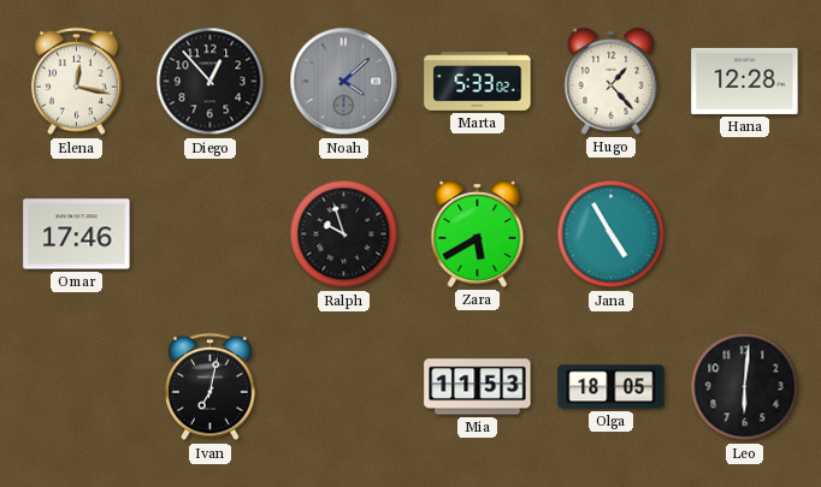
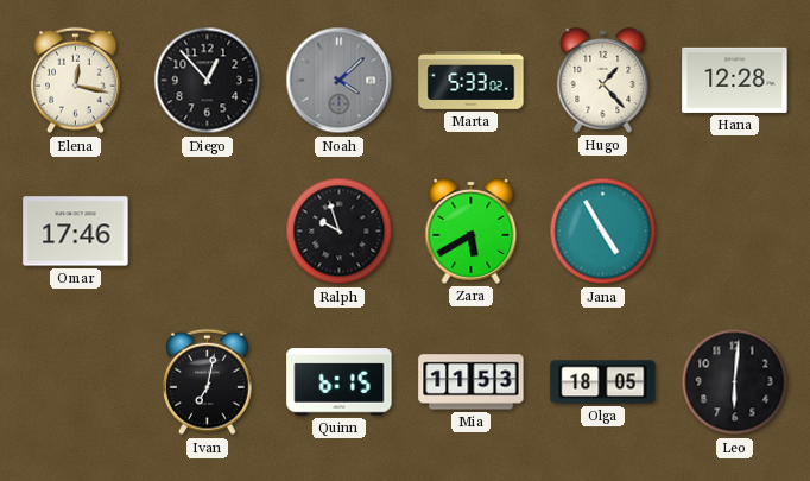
Quinn: none -> 6:15
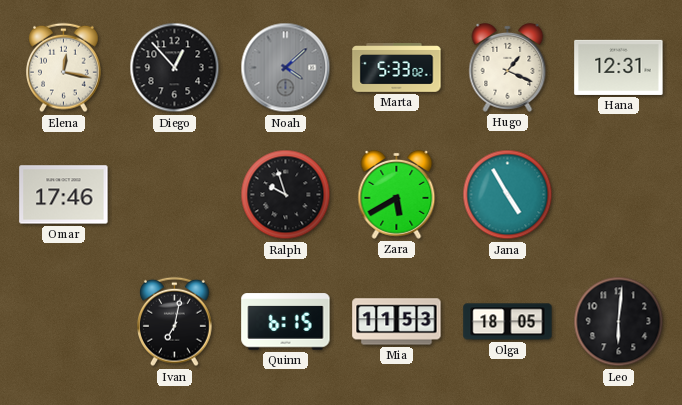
Hugo: 1:23 -> 1:19
Hana: 12:28 -> 12:31
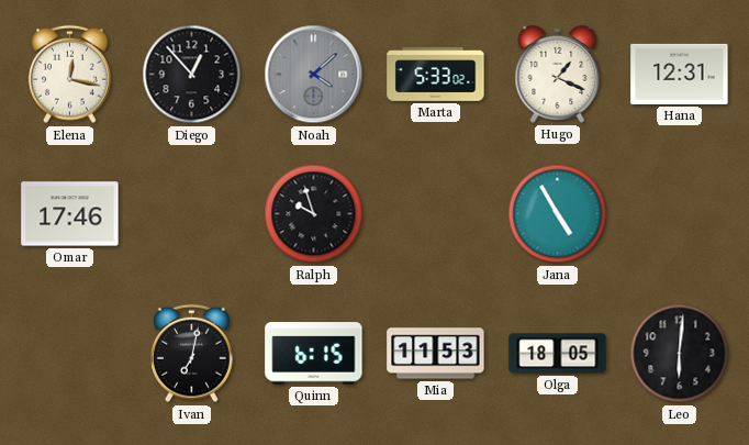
Zara: 5:40 -> none
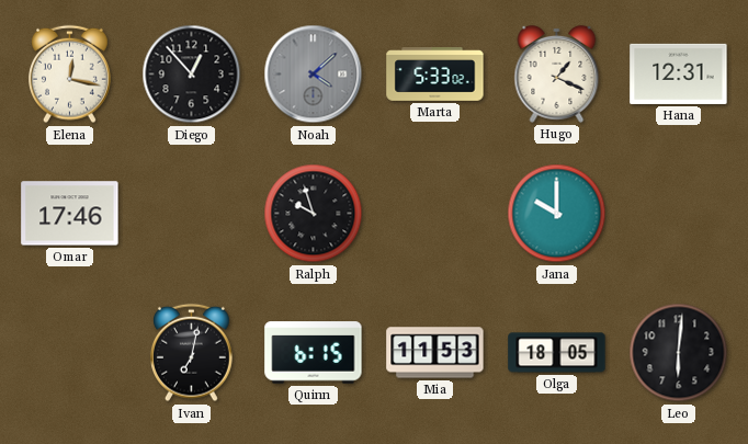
Jana: 4:55 -> 10:00
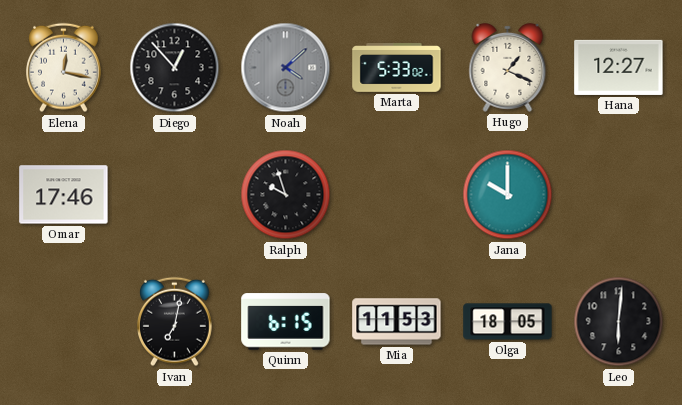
Hana: 12:31 -> 12:27
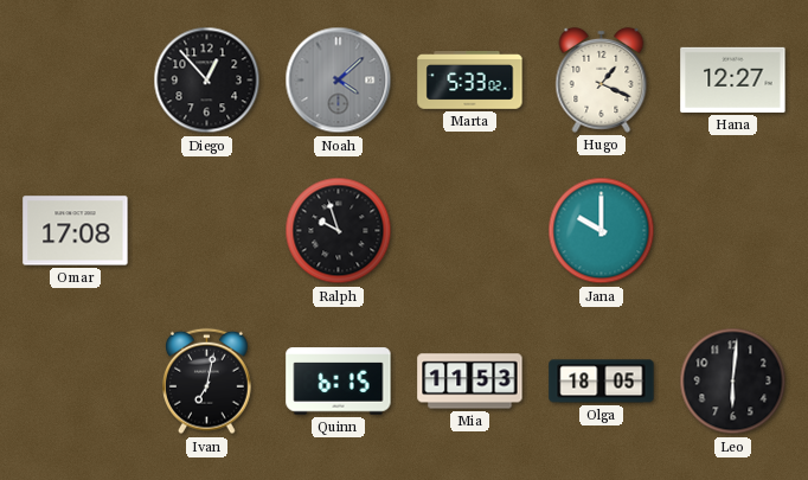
Elena: 12:17 -> none
Omar: 17:46 -> 17:08
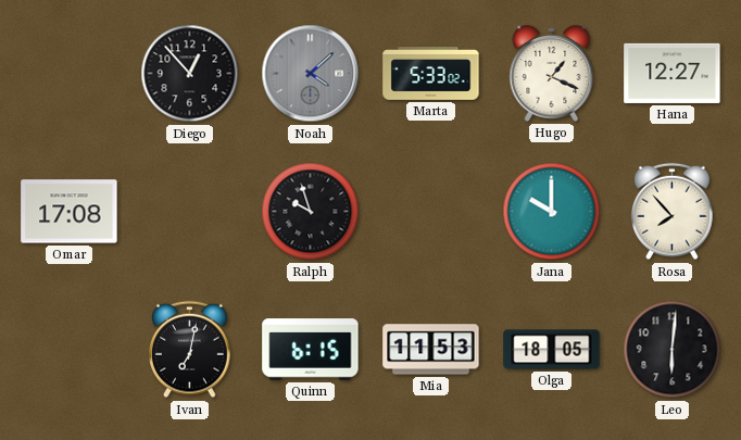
Rosa: none -> 7:53
